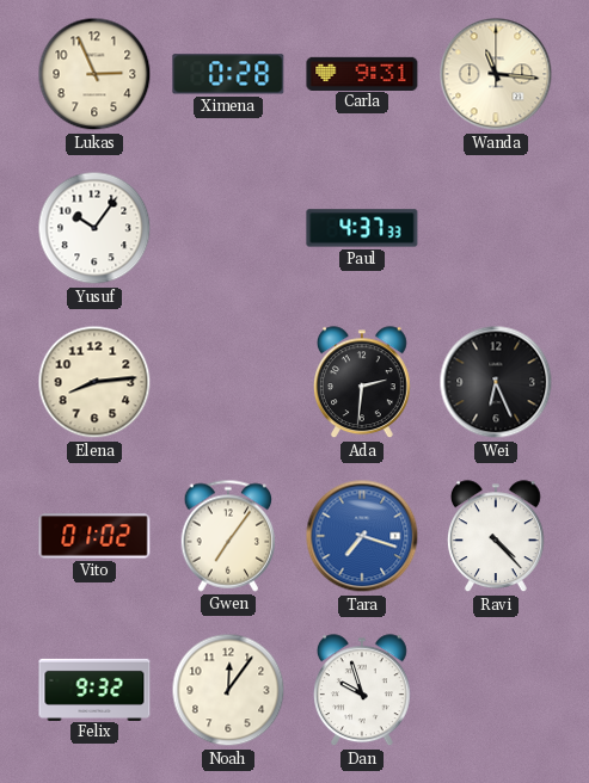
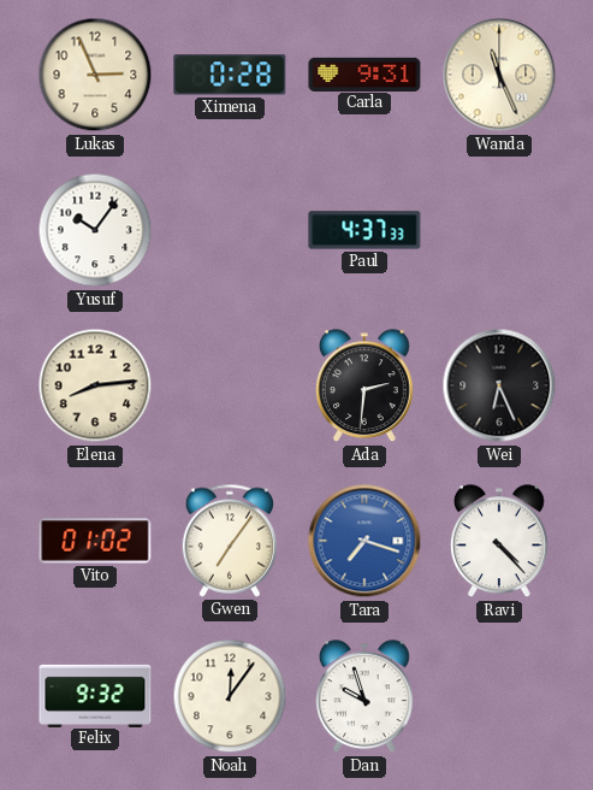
Wanda: 11:16 -> 11:26
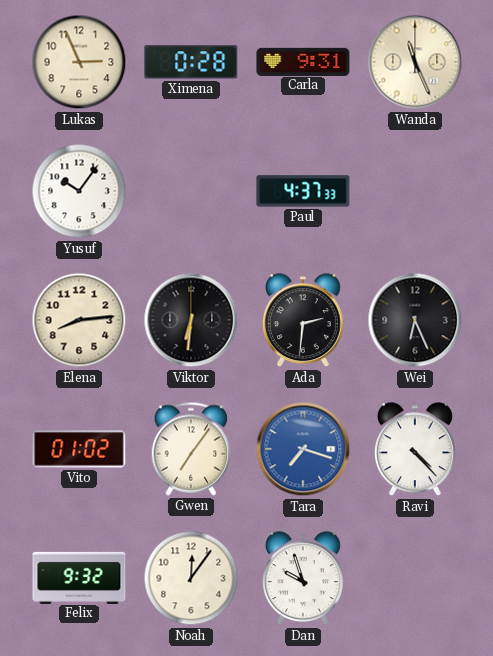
Viktor: none -> 6:31
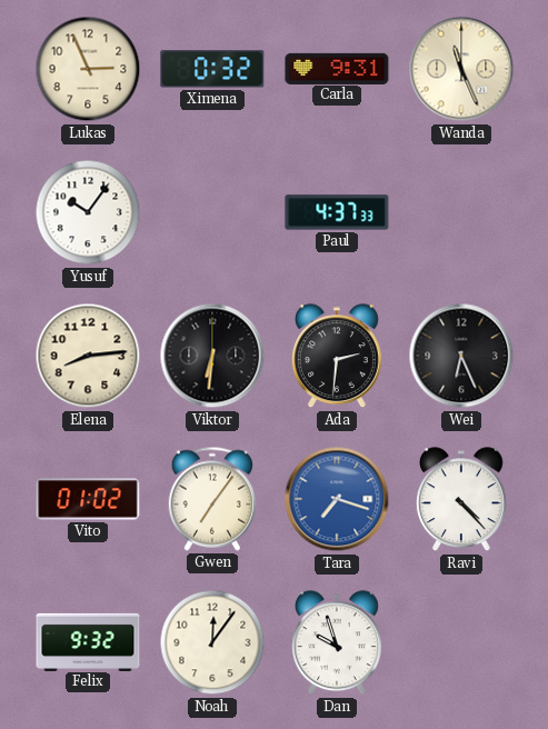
Ximena: 0:28 -> 0:32
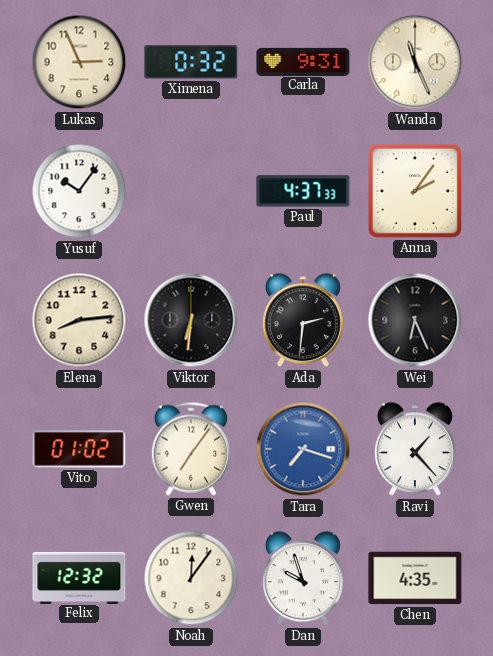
Anna: none -> 2:06
Ravi: 4:23 -> 1:23
Felix: 9:32 -> 12:32
Chen: none -> 4:35
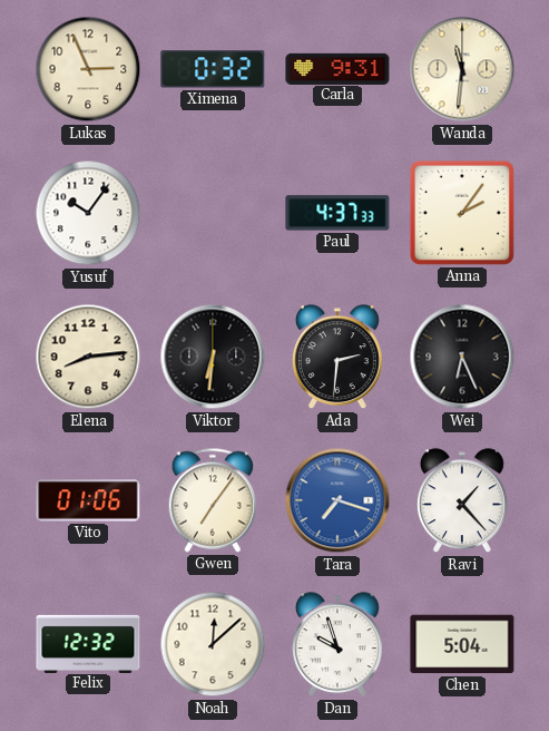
Wanda: 11:26 -> 11:31
Vito: 01:02 -> 01:06
Noah: 12:06 -> 12:08
Chen: 4:35 -> 5:04
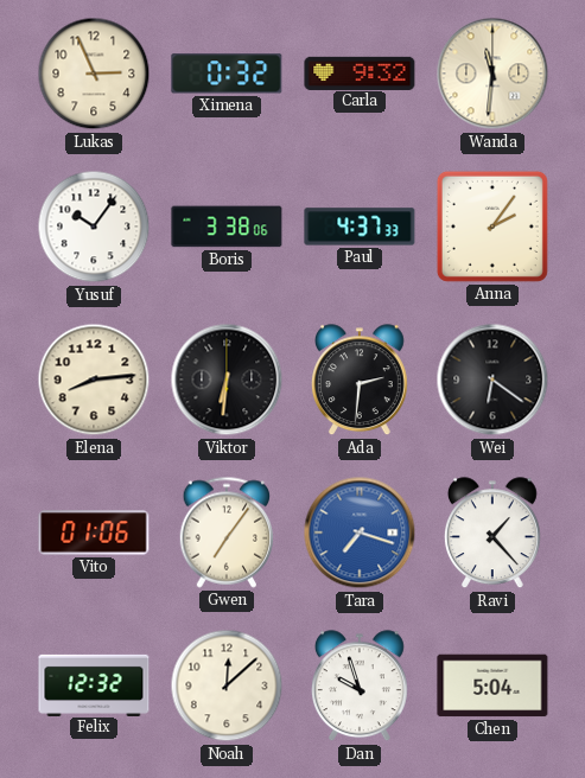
Carla: 9:31 -> 9:32
Boris: none -> 3:38
Wei: 6:26 -> 6:21
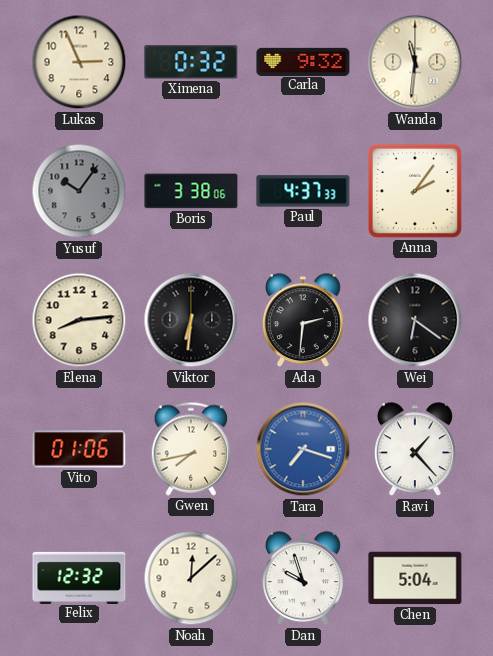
Yusuf dial: white -> grey
Gwen: 7:06 -> 7:43
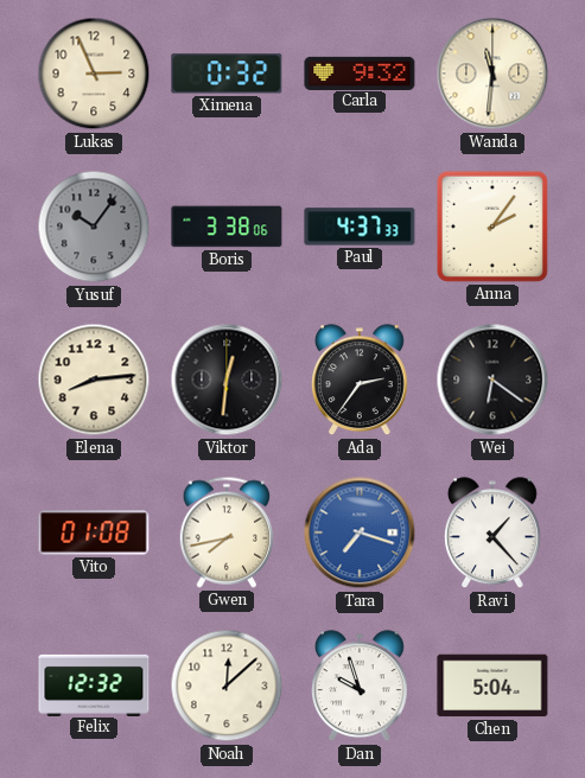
Viktor: 6:31 -> 12:31
Ada: 2:31 -> 2:36
Vito: 01:06 -> 01:08
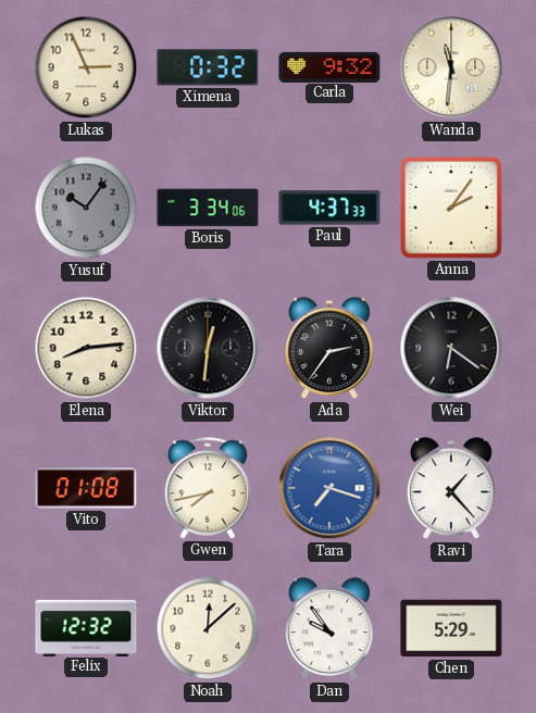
Boris: 3:38 -> 3:34
Dan: 9:57 -> 9:54
Chen: 5:04 -> 5:29
